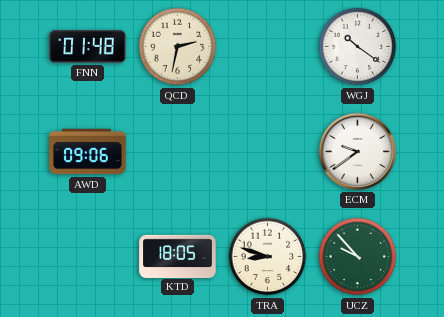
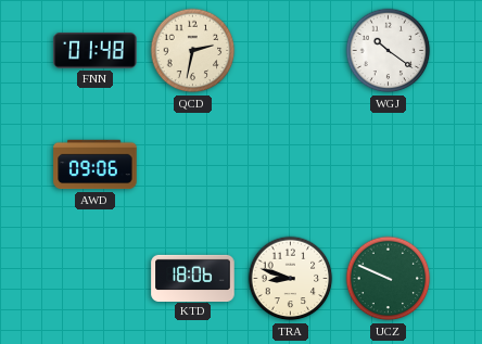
ECM: 9:39 -> none
KTD: 18:05 -> 18:06
UCZ: 9:53 -> 9:49
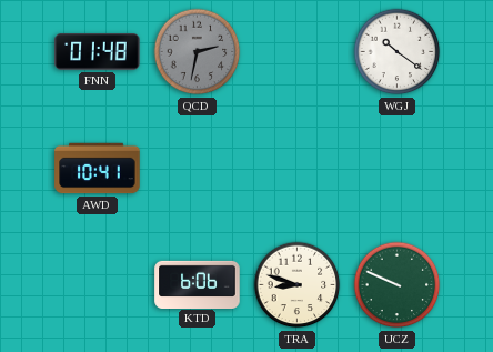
QCD dial: cream -> grey
AWD: 09:06 -> 10:41
KTD: 18:06 -> 6:06
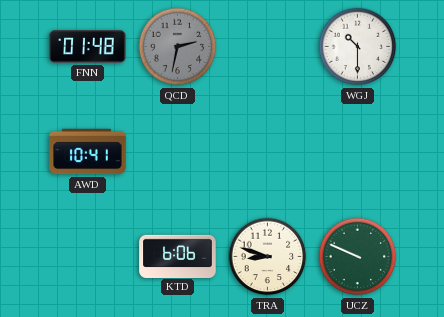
WGJ: 10:21 -> 10:30
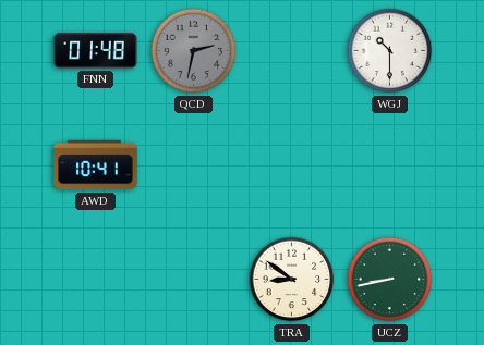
KTD: 6:06 -> none
TRA: 8:48 -> 8:51
UCZ: 9:49 -> 8:43
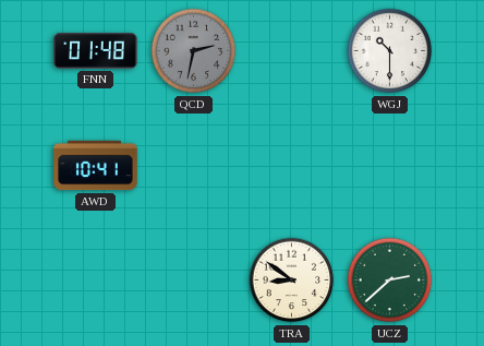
UCZ: 8:43 -> 2:38
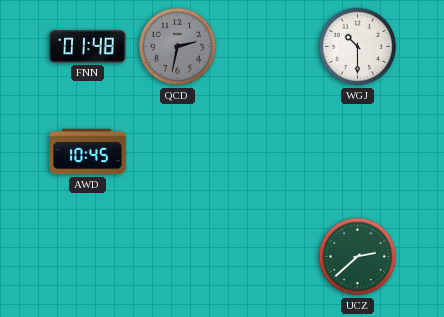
AWD: 10:41 -> 10:45
TRA: 8:51 -> none
